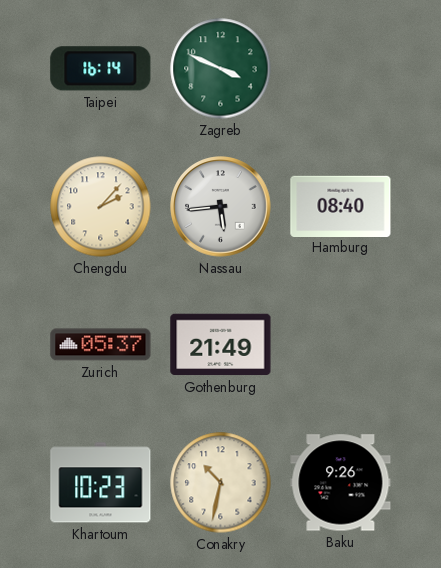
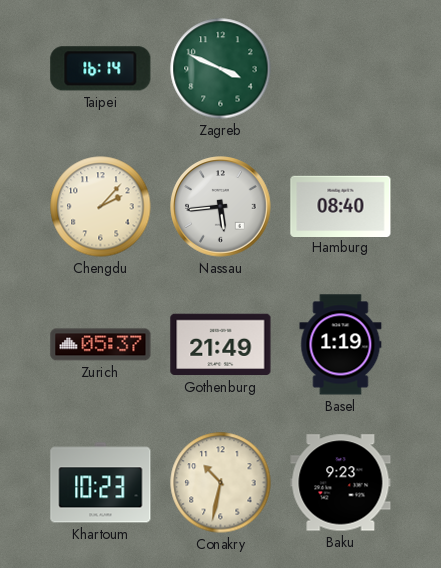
Basel: none -> 1:19
Baku: 9:26 -> 9:23
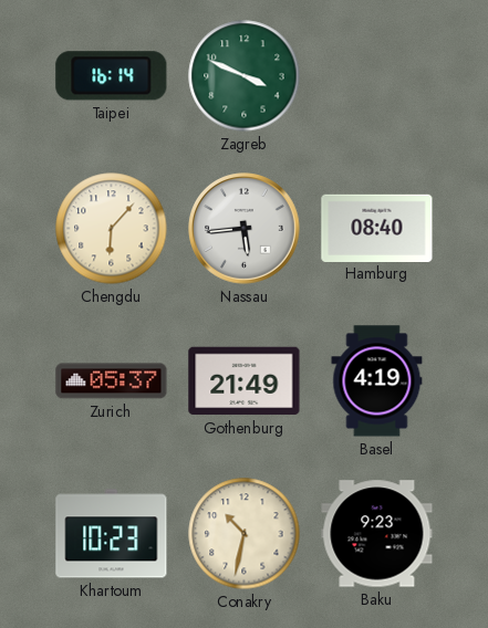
Chengdu: 2:07 -> 6:07
Basel: 1:19 -> 4:19
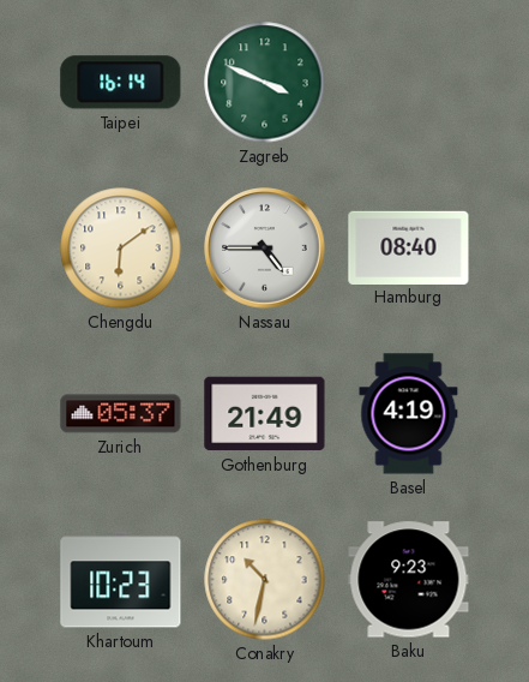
Chengdu: 6:07 -> 6:09
Nassau: 5:44 -> 4:45
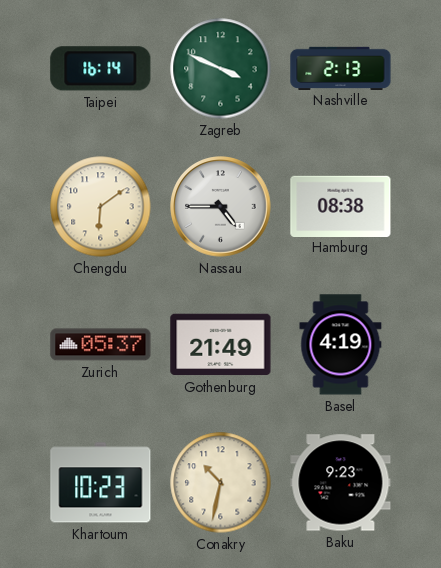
Nashville: none -> 2:13
Hamburg: 08:40 -> 08:38
